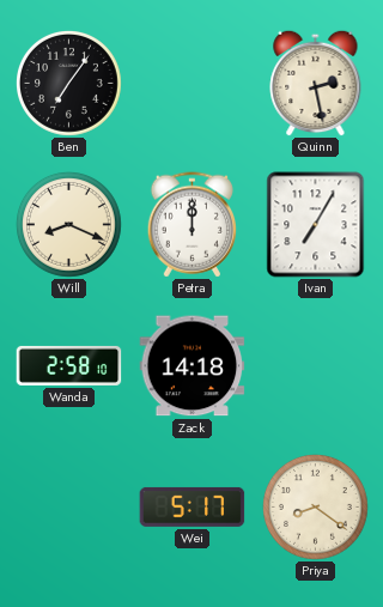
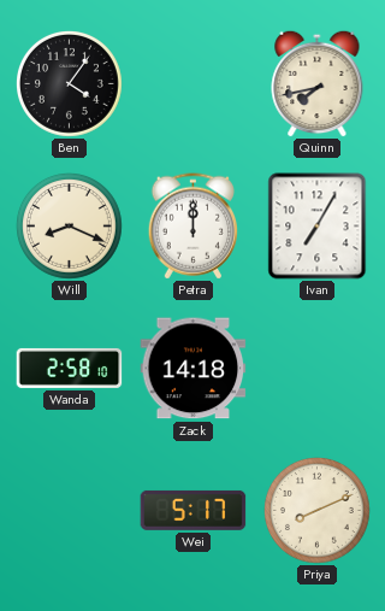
Ben: 7:06 -> 4:06
Quinn: 2:28 -> 7:43
Priya: 8:21 -> 8:11
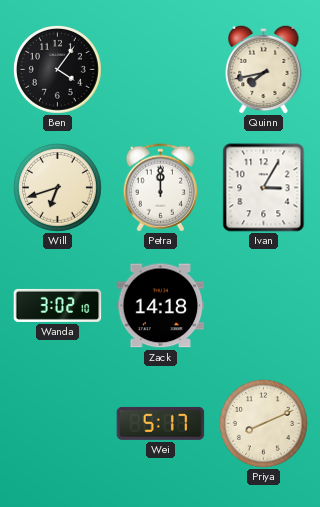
Will: 8:19 -> 6:42
Ivan: 7:05 -> 3:05
Wanda: 2:58 -> 3:02
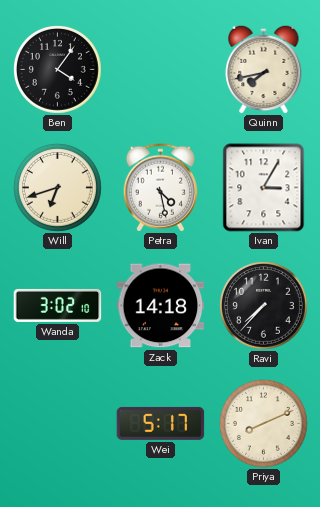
Petra: 12:00 -> 4:28
Ravi: none -> 7:37
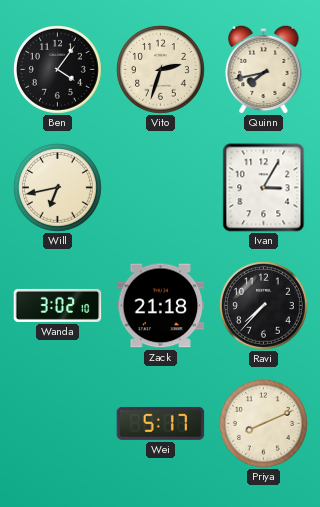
Vito: none -> 2:33
Will: 6:42 -> 6:43
Petra: 4:28 -> none
Zack: 14:18 -> 21:18
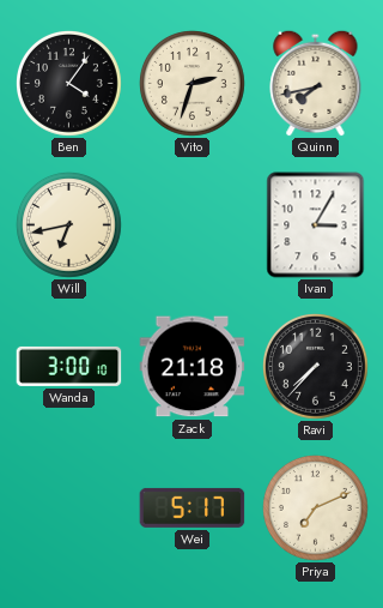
Wanda: 3:02 -> 3:00
Priya: 8:11 -> 7:11
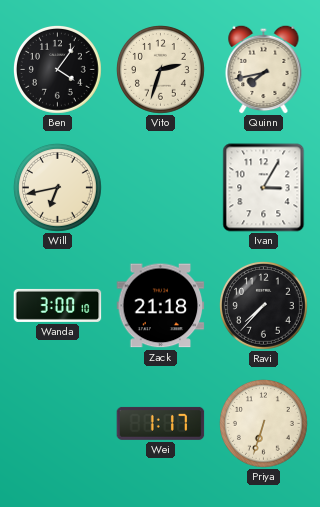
Wei: 5:17 -> 1:17
Priya: 7:11 -> 6:33
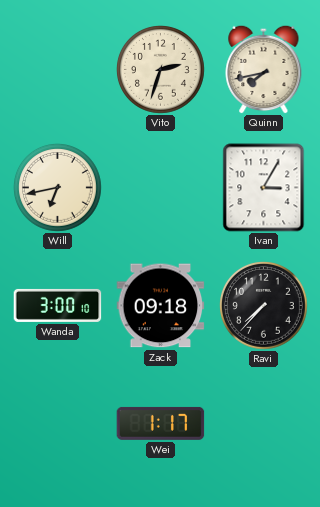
Ben: 4:06 -> none
Zack: 21:18 -> 09:18
Priya: 6:33 -> none
